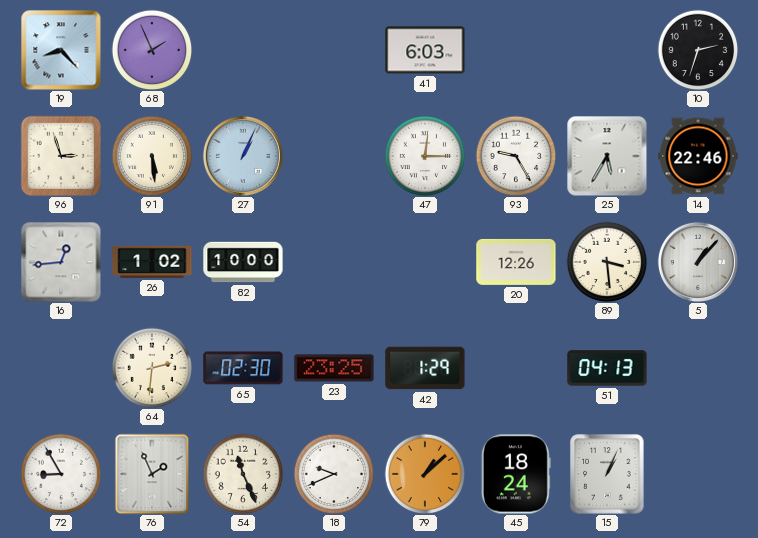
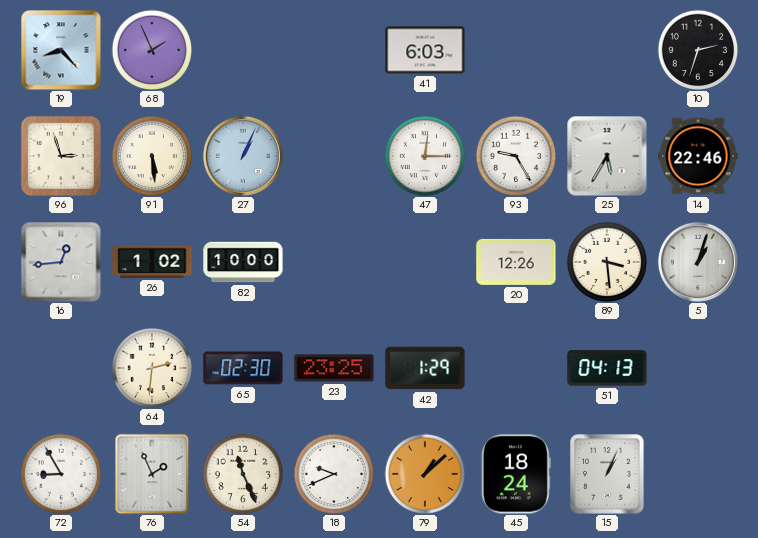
5: 1:07 -> 1:03
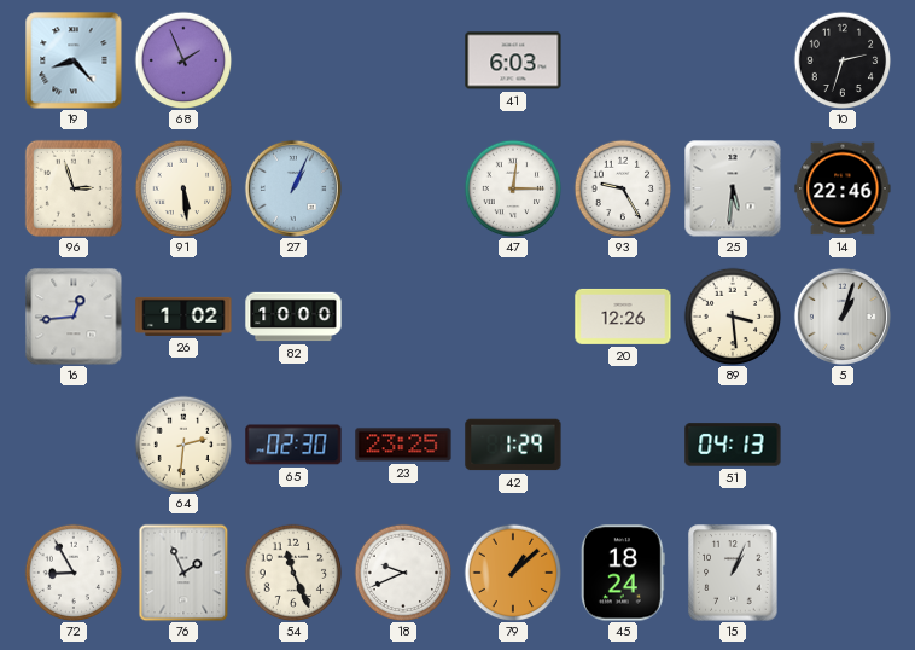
25: 5:35 -> 5:31
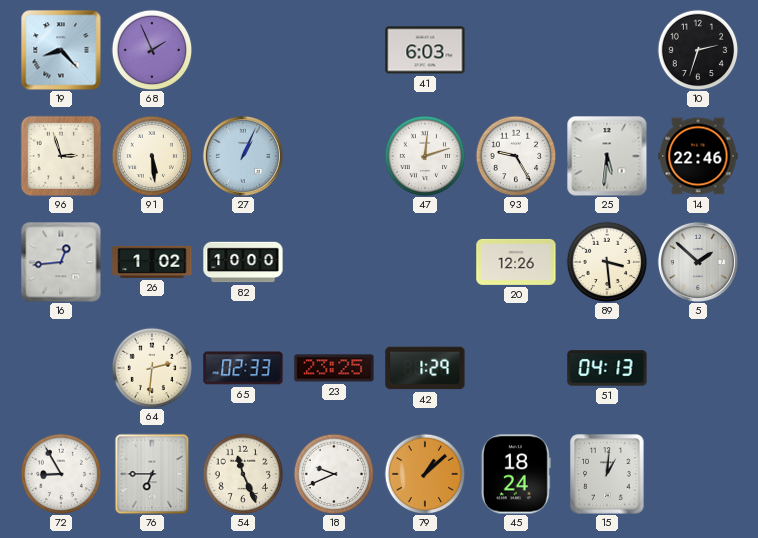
47: 12:15 -> 12:12
5: 1:03 -> 1:52
65: 02:30 -> 02:33
76: 1:56 -> 6:45
15: 1:04 -> 1:01
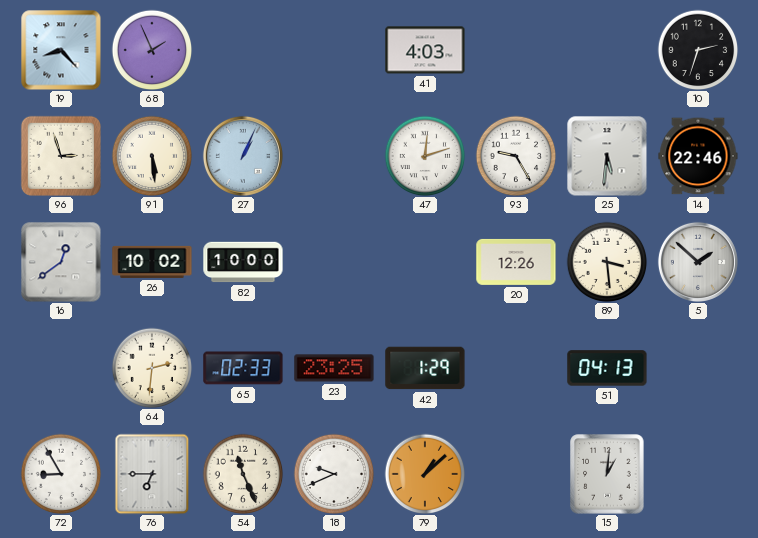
41: 6:03 -> 4:03
16: 12:44 -> 12:39
26: 1:02 -> 10:02
45: 18:24 -> none
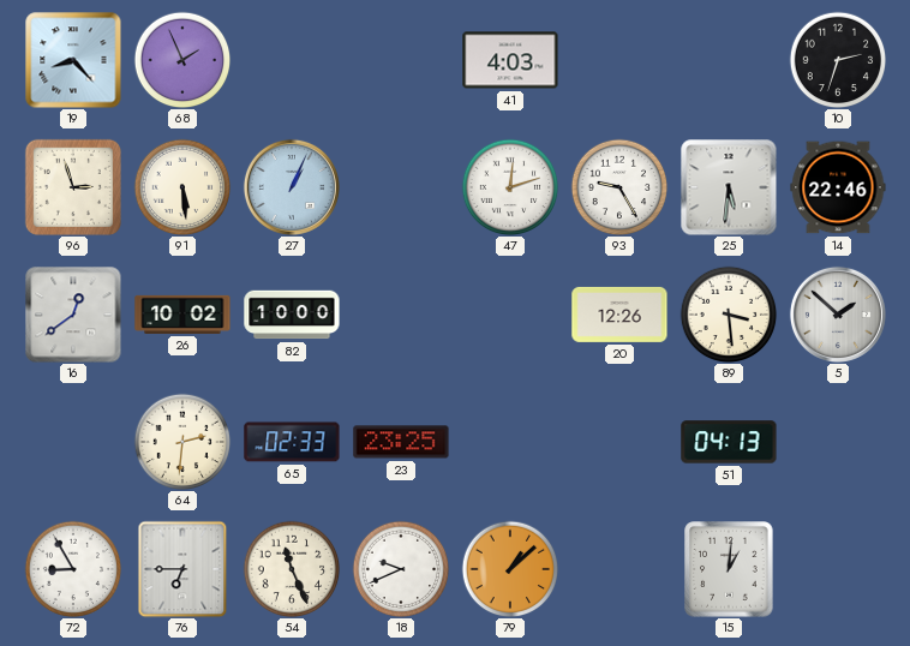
42: 1:29 -> none
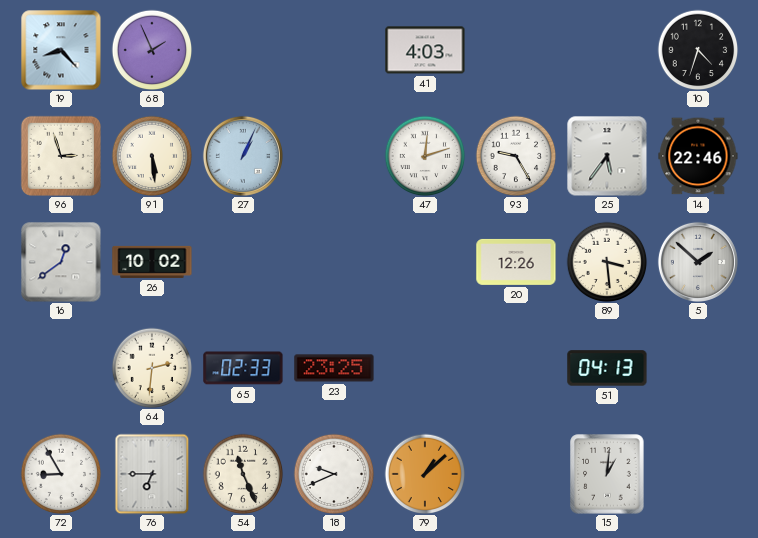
10: 2:33 -> 4:33
25: 5:31 -> 5:36
82: 10:00 -> none
